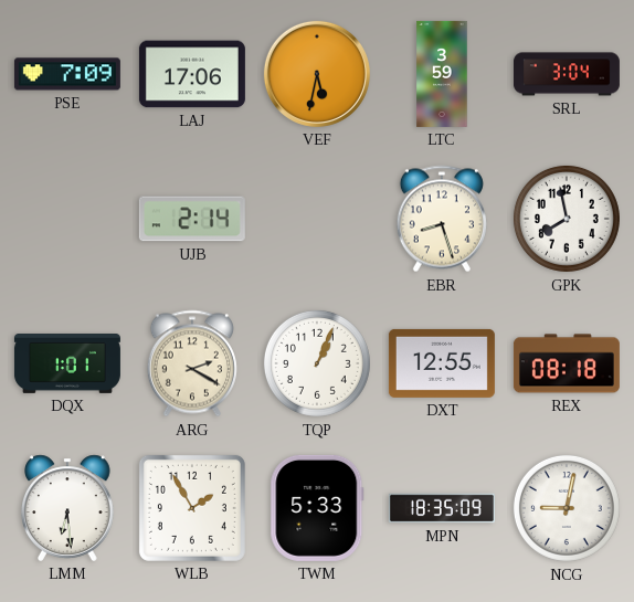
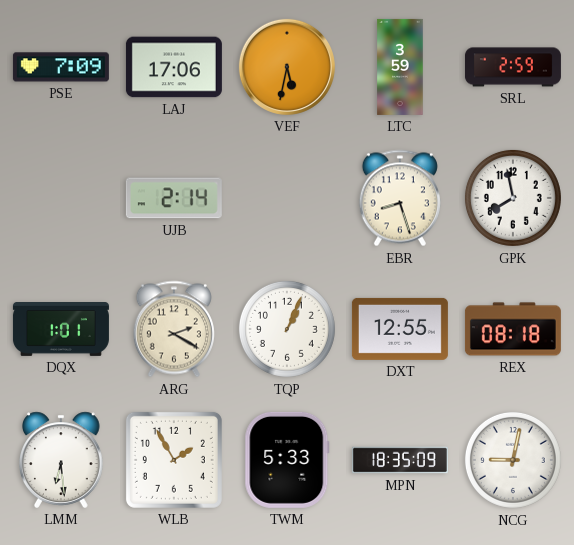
SRL: 3:04 -> 2:59
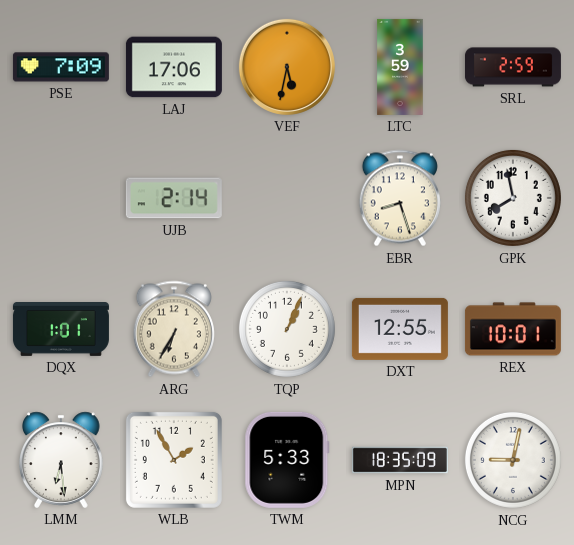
ARG: 2:20 -> 6:35
REX: 08:18 -> 10:01
